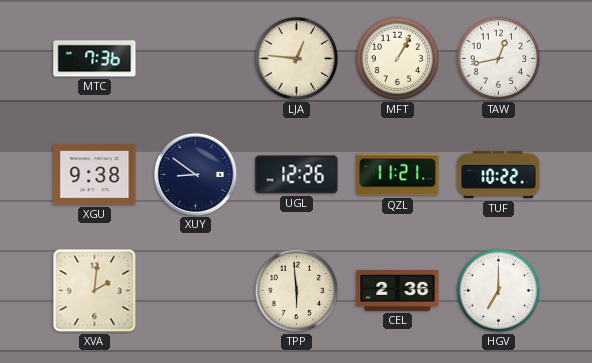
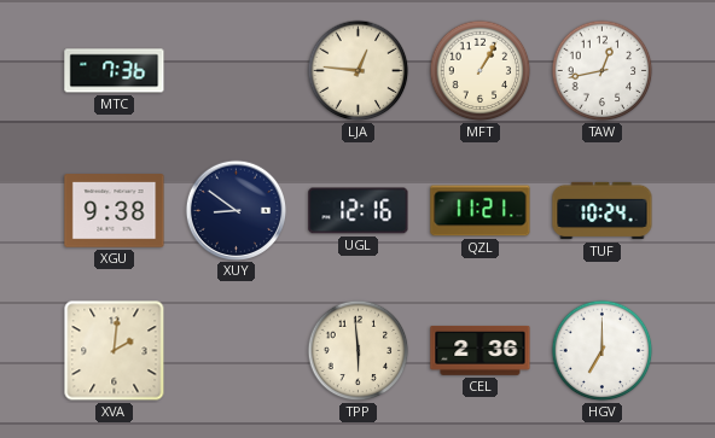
UGL: 12:26 -> 12:16
TUF: 10:22 -> 10:24
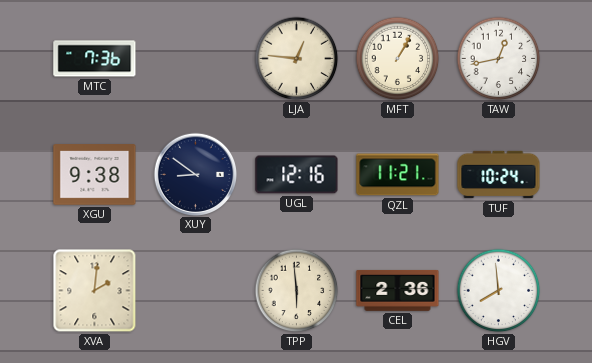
HGV: 7:00 -> 7:59
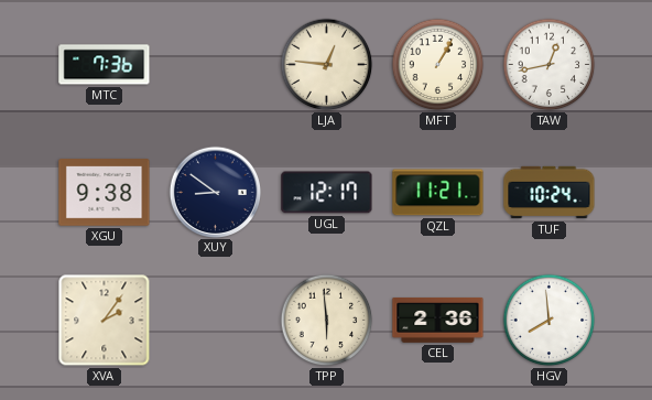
UGL: 12:16 -> 12:17
XVA: 2:01 -> 2:06
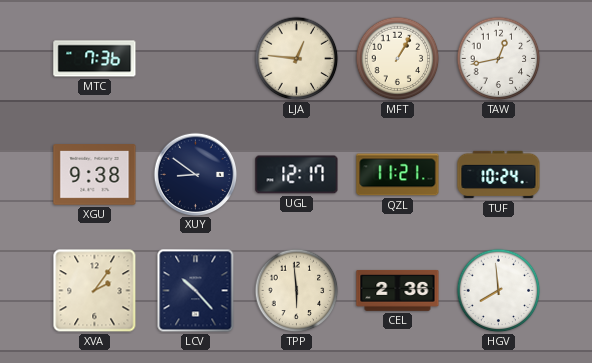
LCV: none -> 10:23
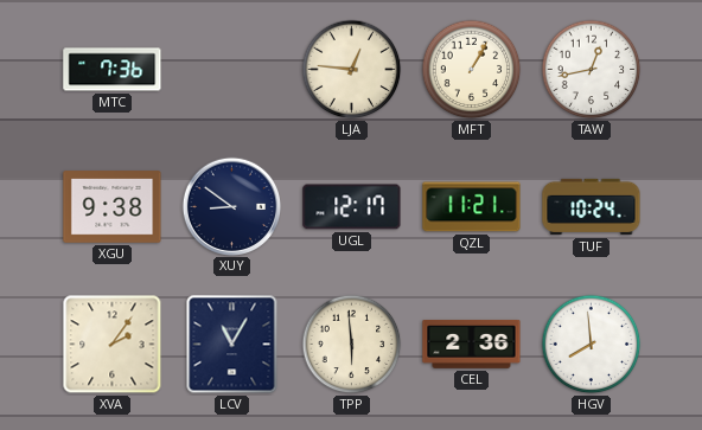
LCV: 10:23 -> 11:05
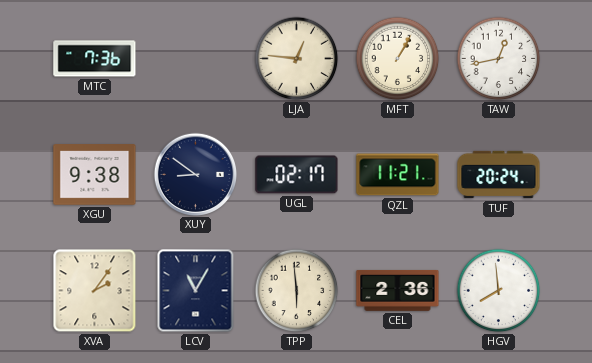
UGL: 12:17 -> 02:17
TUF: 10:24 -> 20:24
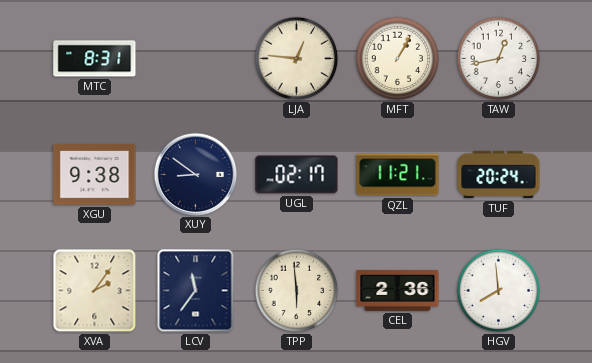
MTC: 7:36 -> 8:31
LCV: 11:05 -> 11:36
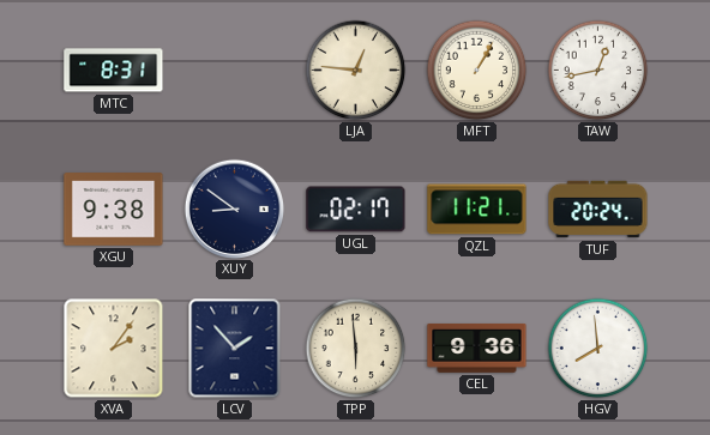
LCV: 11:36 -> 1:53
CEL: 2:36 -> 9:36
